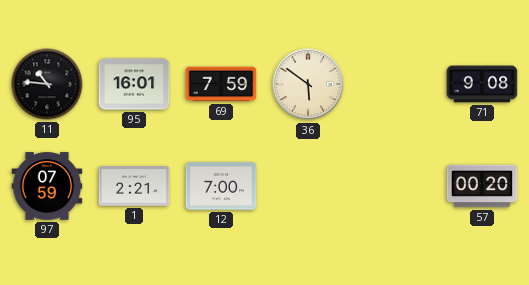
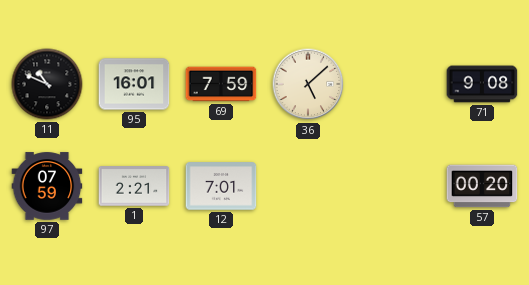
11: 10:46 -> 10:49
36: 5:51 -> 5:08
12: 7:00 -> 7:01
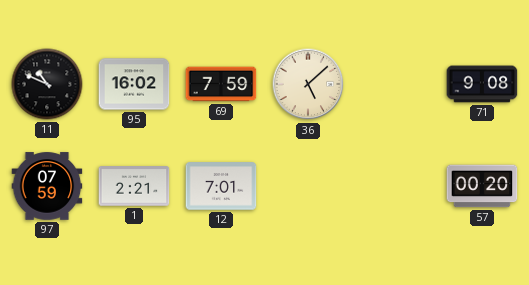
95: 16:01 -> 16:02
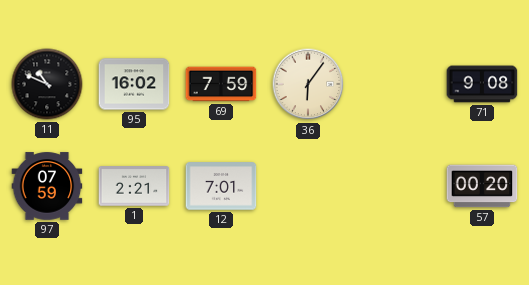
36: 5:08 -> 6:06
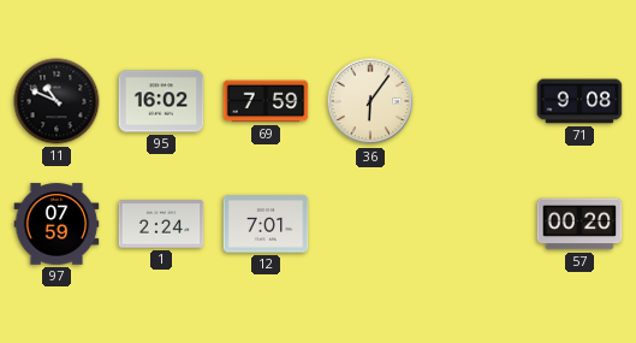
1: 2:21 -> 2:24
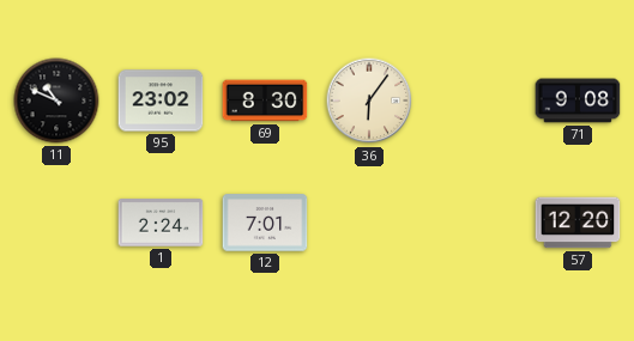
95: 16:02 -> 23:02
69: 7:59 -> 8:30
97: 07:59 -> none
57: 00:20 -> 12:20
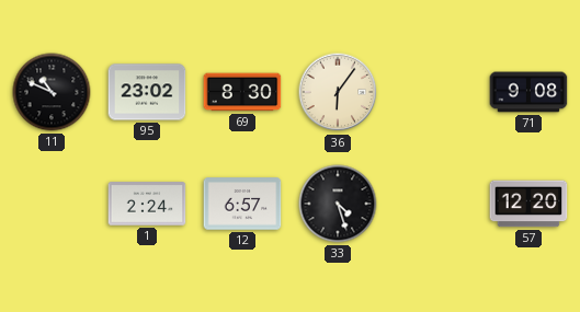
12: 7:01 -> 6:57
33: none -> 4:27
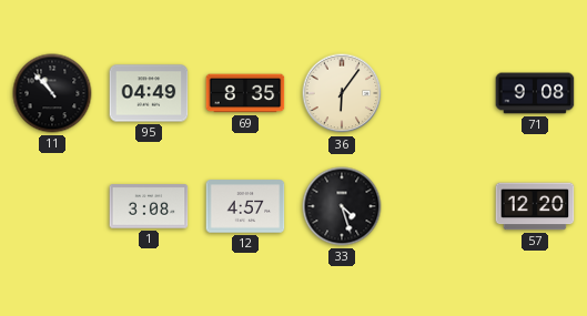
11: 10:49 -> 10:53
95: 23:02 -> 04:49
69: 8:30 -> 8:35
1: 2:24 -> 3:08
12: 6:57 -> 4:57
